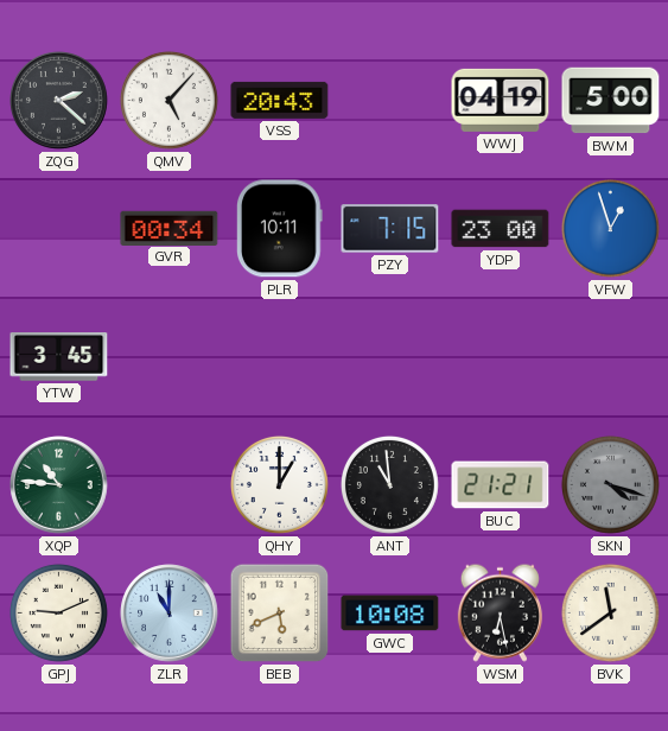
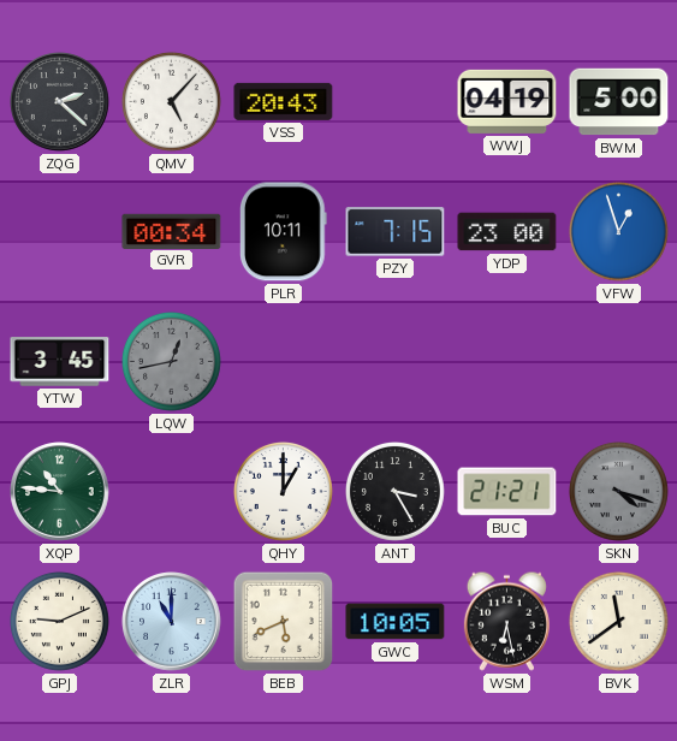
LQW: none -> 12:43
ANT: 10:59 -> 3:25
GWC: 10:08 -> 10:05
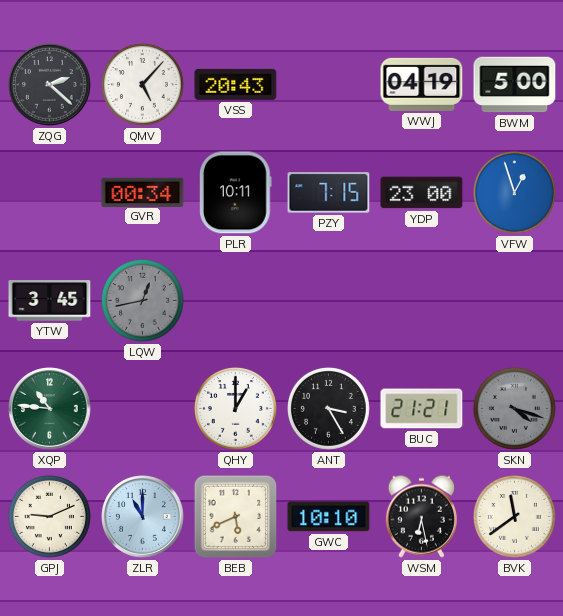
GWC: 10:05 -> 10:10
